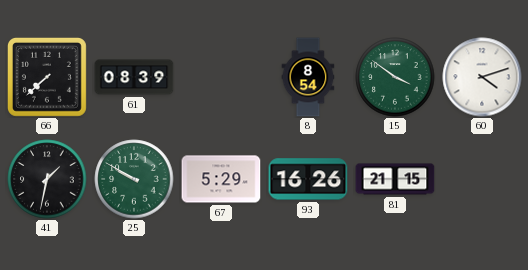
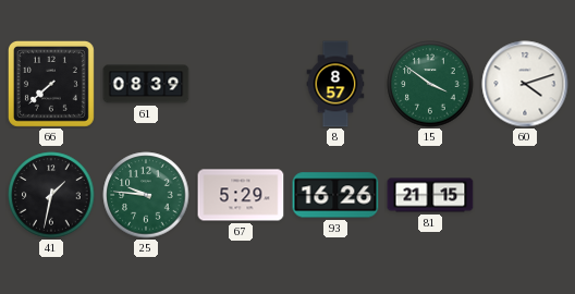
8: 8:54 -> 8:57
25: 9:50 -> 9:46
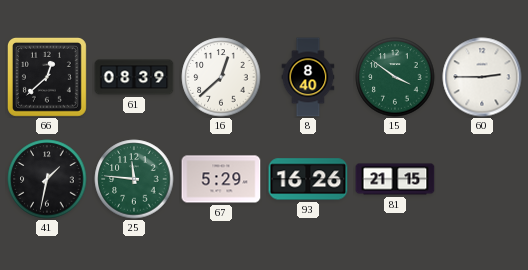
66: 7:38 -> 12:38
16: none -> 12:38
8: 8:57 -> 8:40
60: 4:12 -> 2:45
25: 9:46 -> 11:46
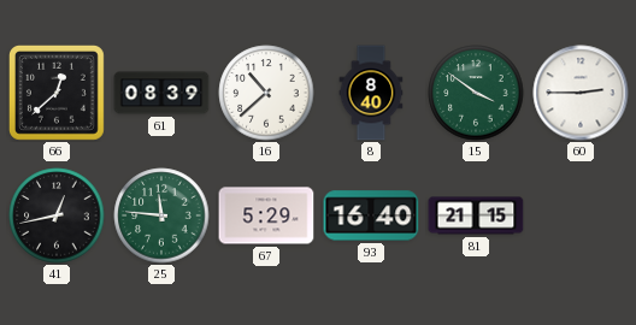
16: 12:38 -> 10:38
41: 1:32 -> 12:43
93: 16:26 -> 16:40
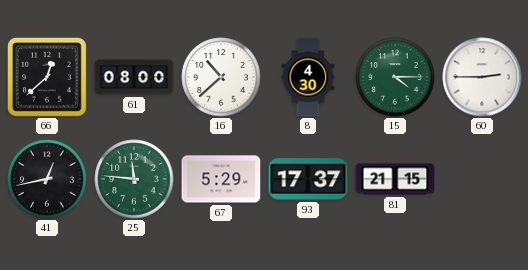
61: 08:39 -> 08:00
8: 8:40 -> 4:30
15: 3:51 -> 4:15
93: 16:40 -> 17:37
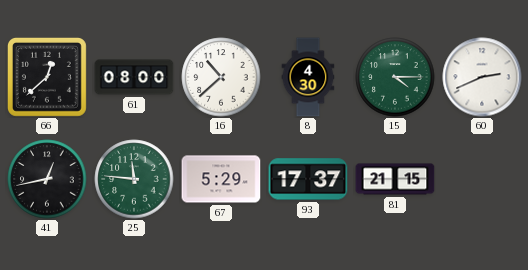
60: 2:45 -> 2:41
